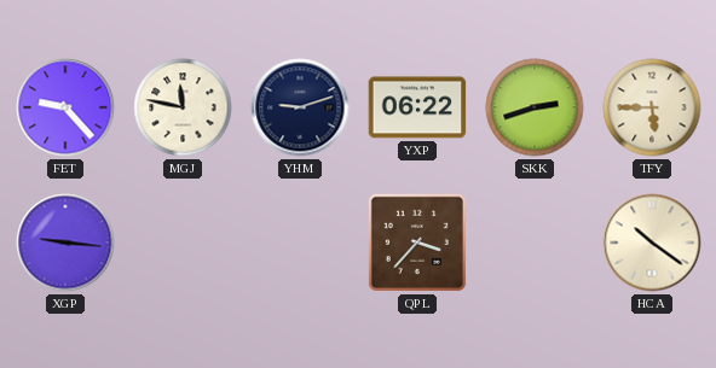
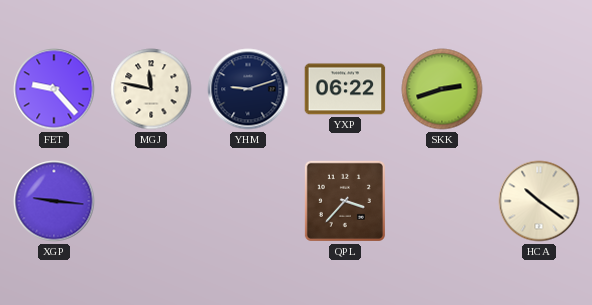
TFY: 5:45 -> none
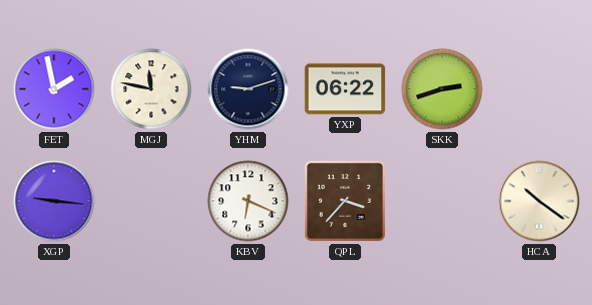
FET: 9:23 -> 1:58
KBV: none -> 6:19
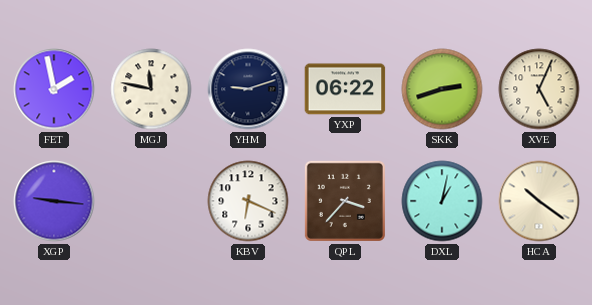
XVE: none -> 5:04
DXL: none -> 1:02
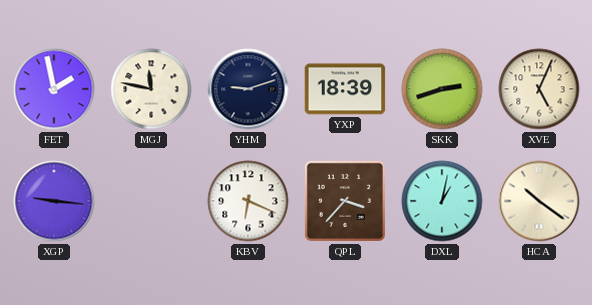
YXP: 06:22 -> 18:39
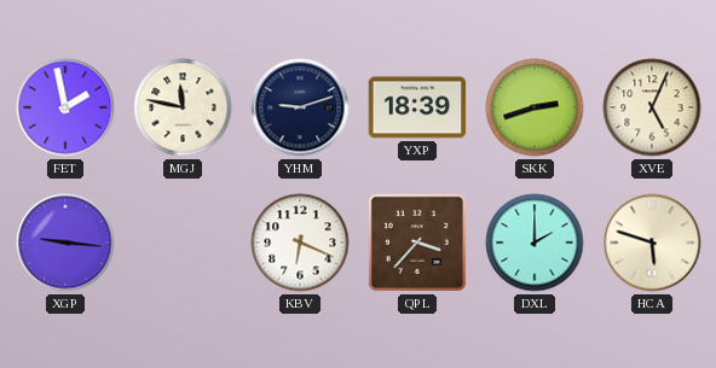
DXL: 1:02 -> 2:00
HCA: 10:21 -> 5:48
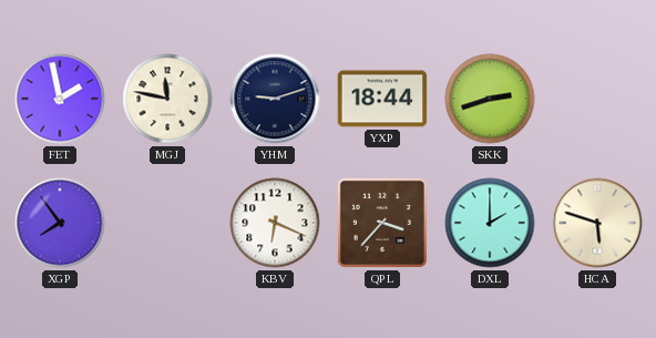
YXP: 18:39 -> 18:44
XVE: 5:04 -> none
XGP: 9:16 -> 7:54
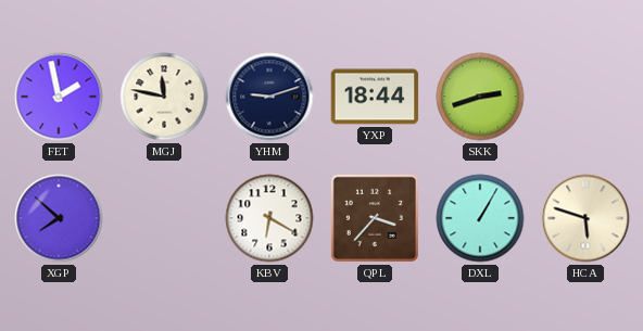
XGP: 7:54 -> 7:52
KBV: 6:19 -> 6:20
DXL: 2:00 -> 1:05
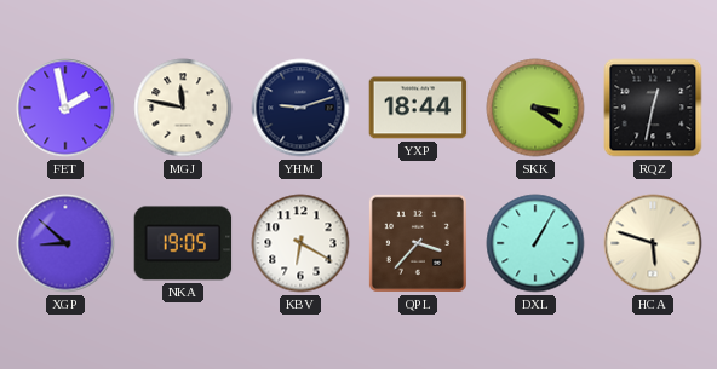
SKK: 2:42 -> 3:21
RQZ: none -> 12:32
XGP: 7:52 -> 8:52
NKA: none -> 19:05
